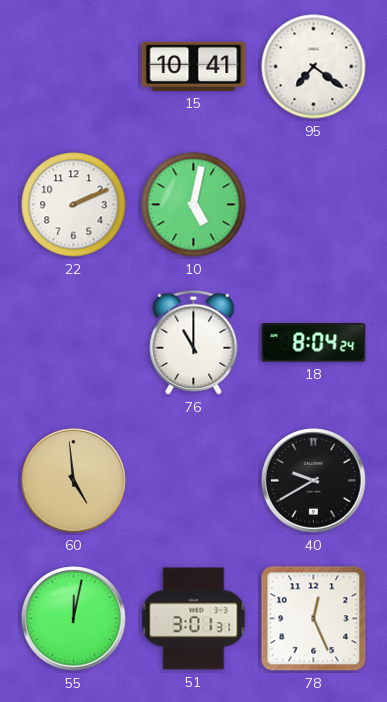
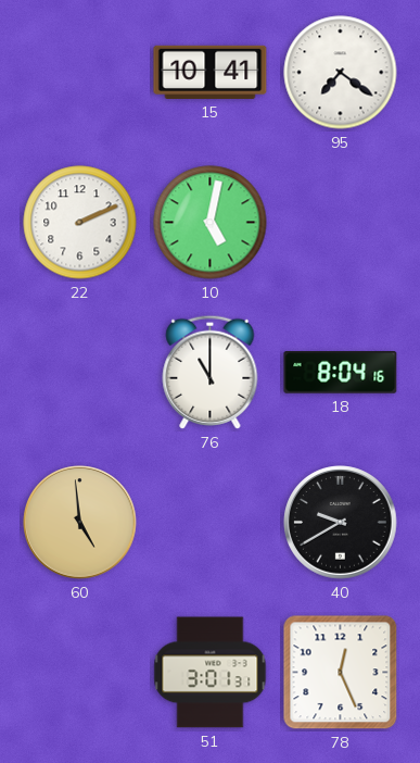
18: 8:04:24 -> 8:04:16
55: 12:02 -> none
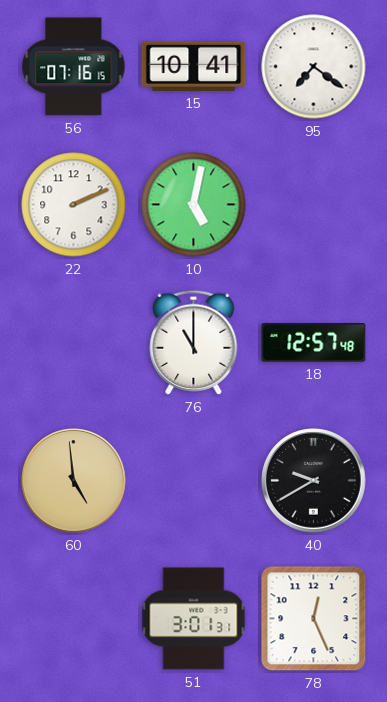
56: none -> 07:16
18: 8:04 -> 12:57
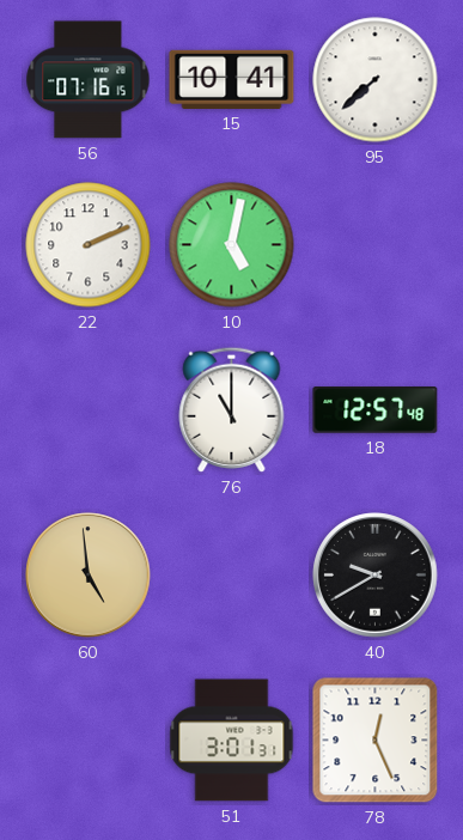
95: 7:21 -> 7:38
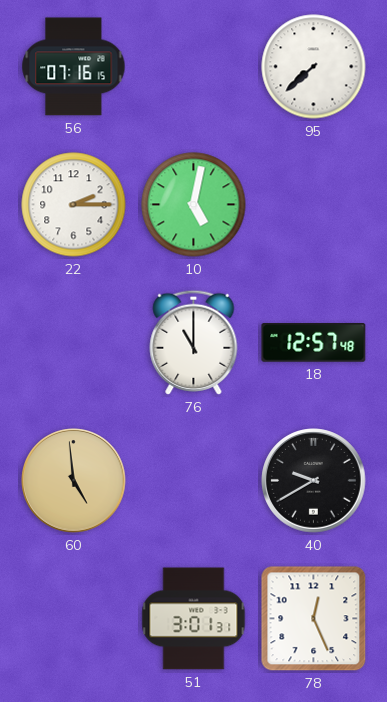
15: 10:41 -> none
22: 2:11 -> 2:15
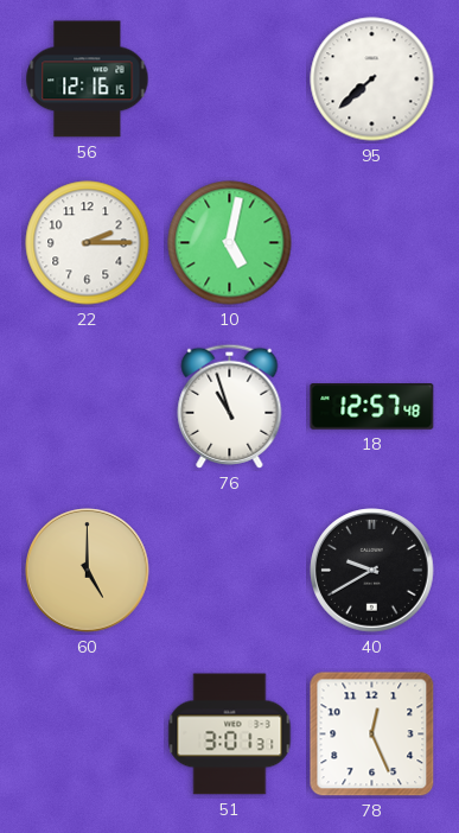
56: 07:16 -> 12:16
76: 11:00 -> 10:57
60: 4:59 -> 5:00
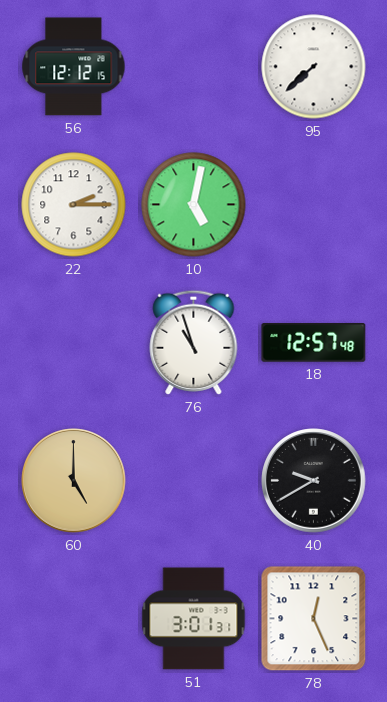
56: 12:16 -> 12:12
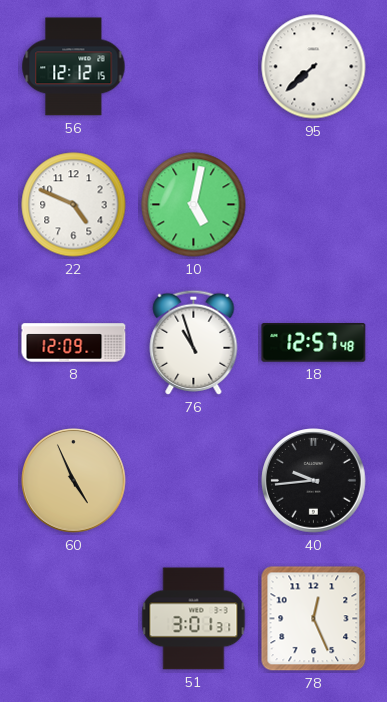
22: 2:15 -> 4:49
8: none -> 12:09
60: 5:00 -> 4:56
40: 9:40 -> 9:44
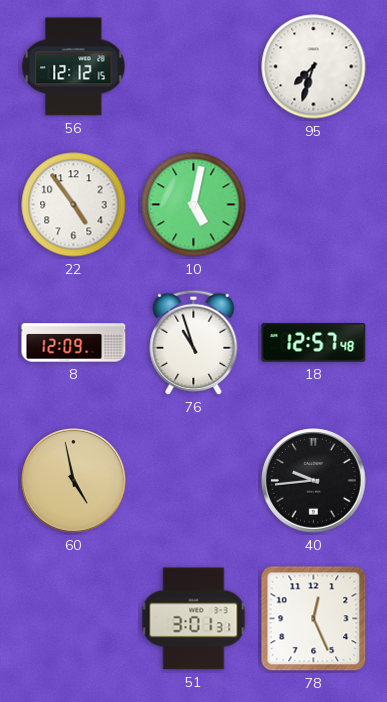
95: 7:38 -> 7:33
22: 4:49 -> 4:54
60: 4:56 -> 4:58
